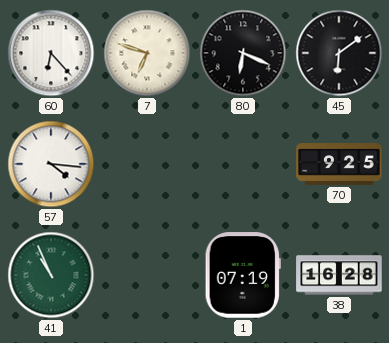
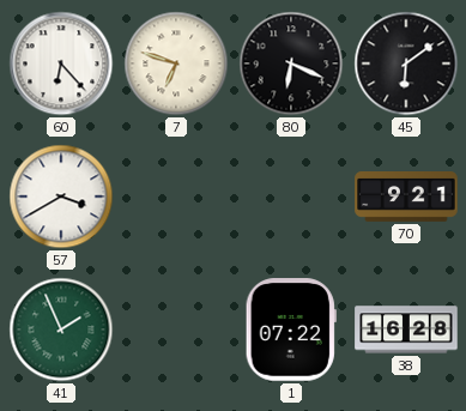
57: 4:16 -> 3:40
70: 9:25 -> 9:21
41: 10:56 -> 1:56
1: 07:19 -> 07:22
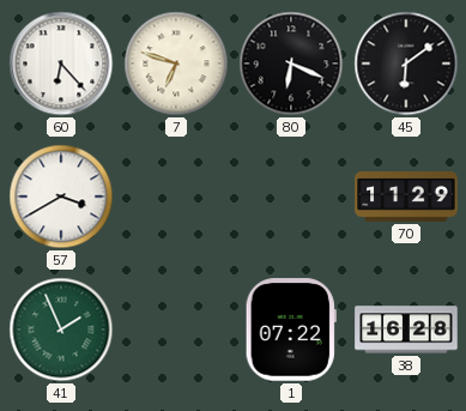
70: 9:21 -> 11:29
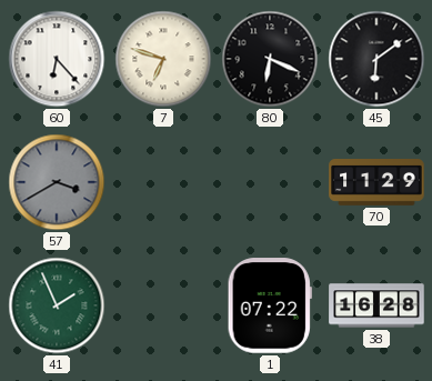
57 dial: white -> grey
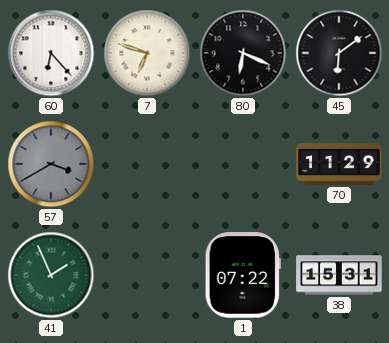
38: 16:28 -> 15:31
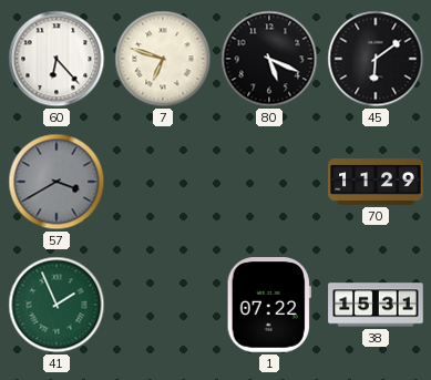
80: 6:19 -> 5:19
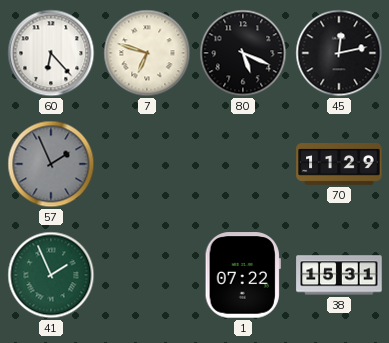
45: 6:09 -> 12:13
57: 3:40 -> 1:56
